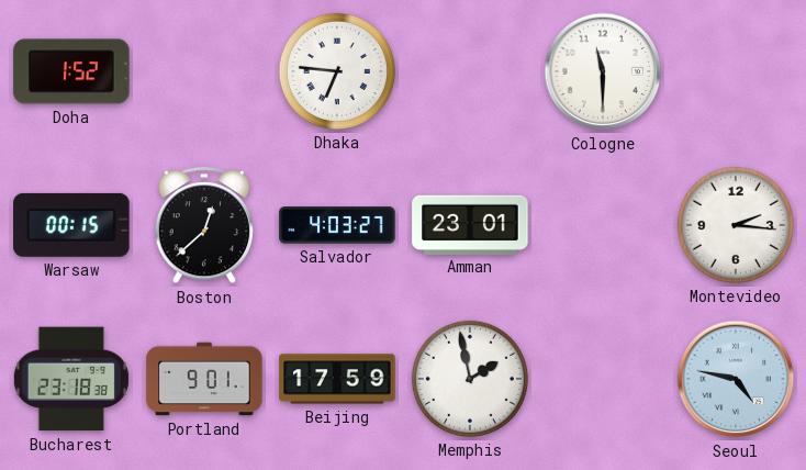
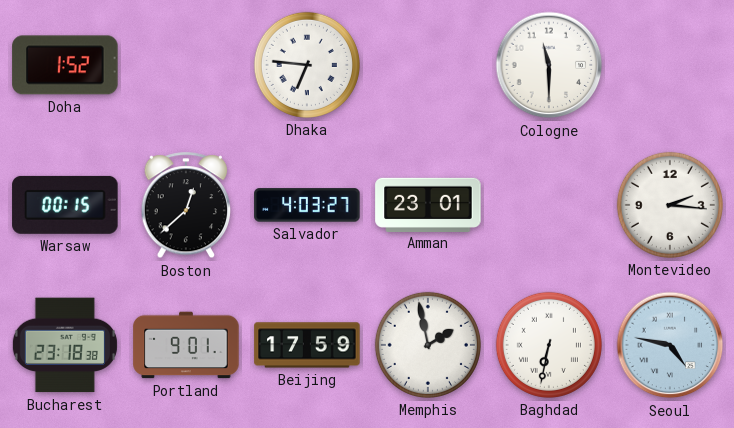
Baghdad: none -> 6:32
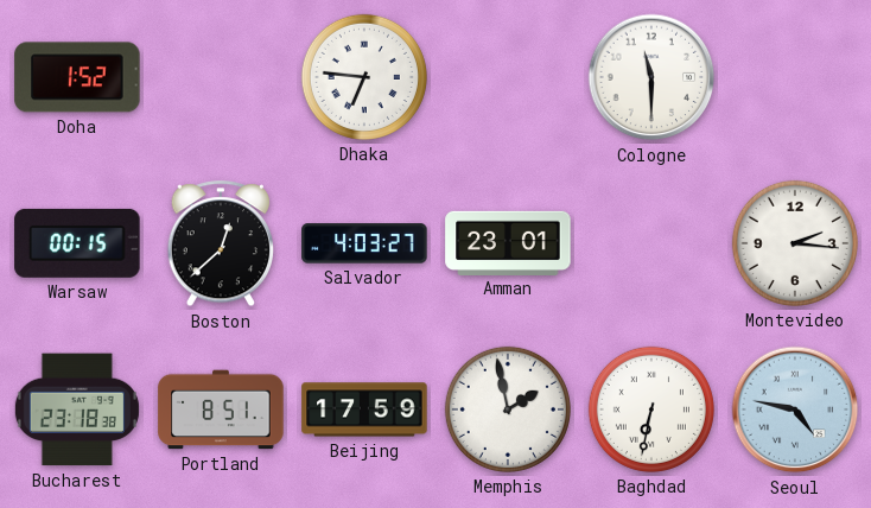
Portland: 9:01 -> 8:51
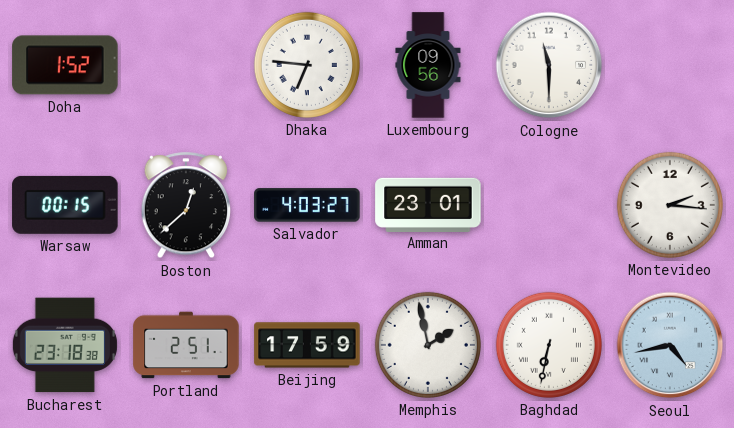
Luxembourg: none -> 09:56
Portland: 8:51 -> 2:51
Seoul: 4:47 -> 4:43
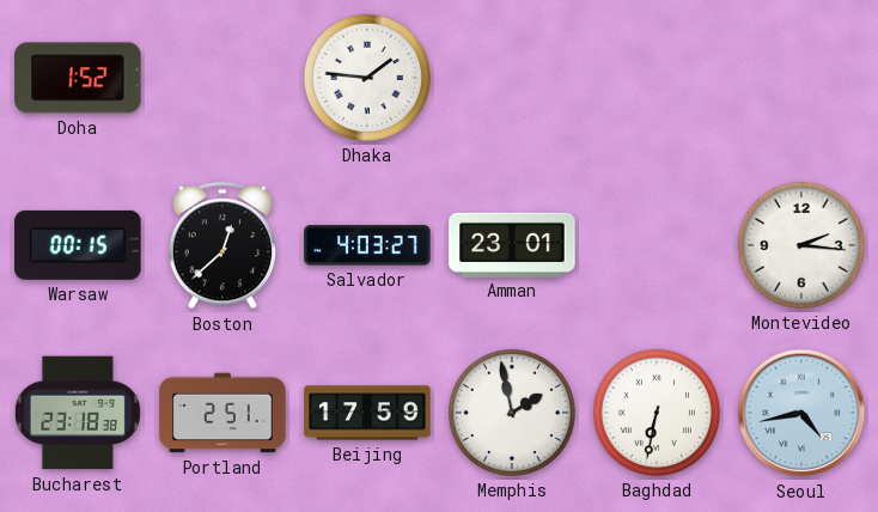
Dhaka: 6:46 -> 1:46
Luxembourg: 09:56 -> none
Cologne: 11:30 -> none
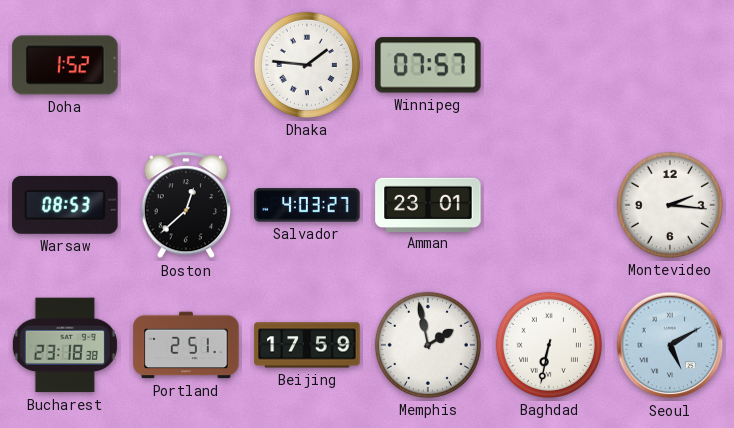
Winnipeg: none -> 07:57
Warsaw: 00:15 -> 08:53
Seoul: 4:43 -> 5:10
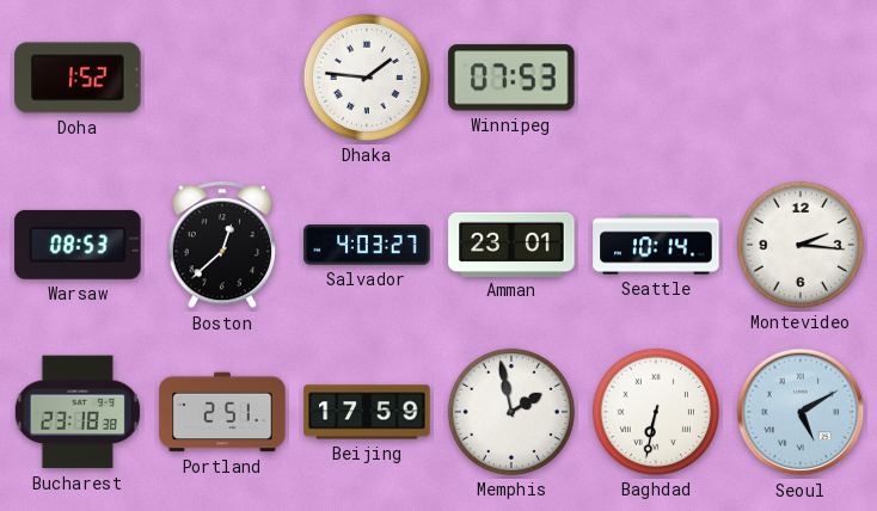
Winnipeg: 07:57 -> 07:53
Seattle: none -> 10:14
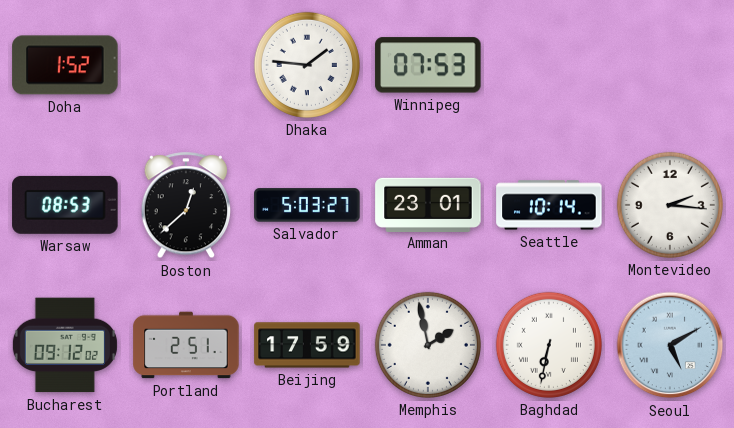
Salvador: 4:03 -> 5:03
Bucharest: 23:18 -> 09:12
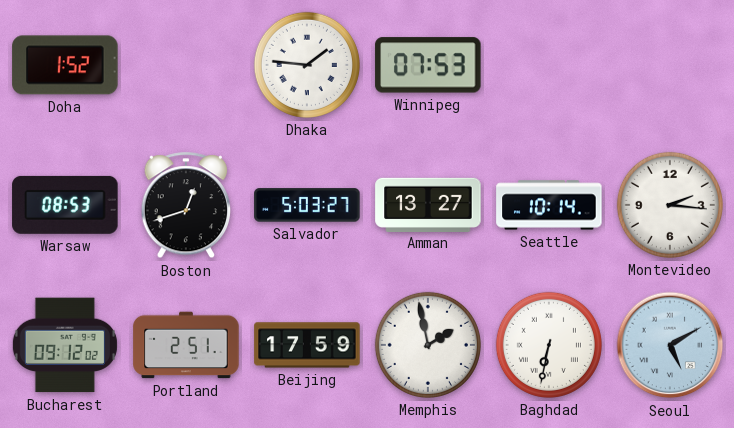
Boston: 12:38 -> 12:42
Amman: 23:01 -> 13:27
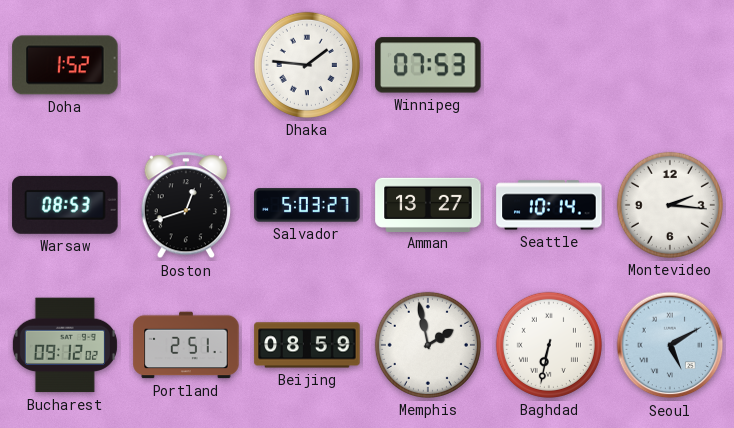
Beijing: 17:59 -> 08:59
